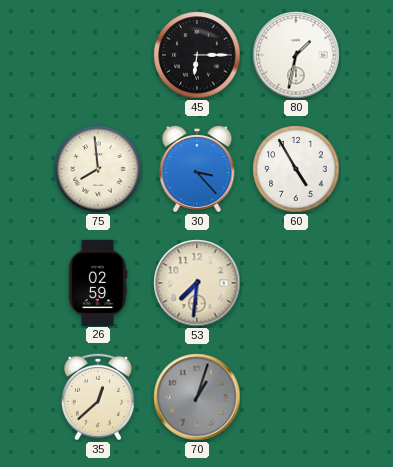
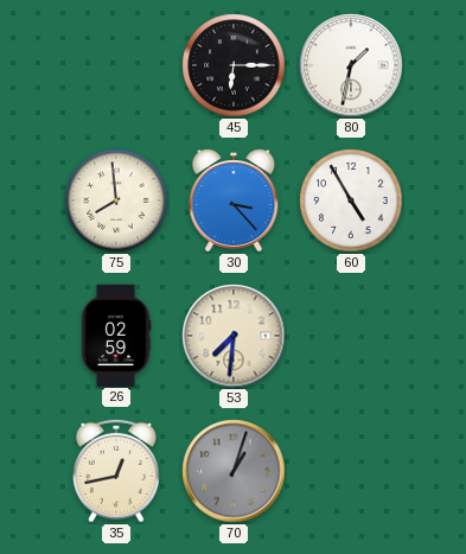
35: 12:38 -> 12:43
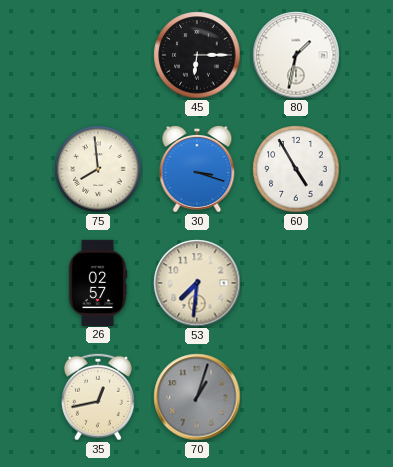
30: 3:23 -> 3:18
26: 02:59 -> 02:57
